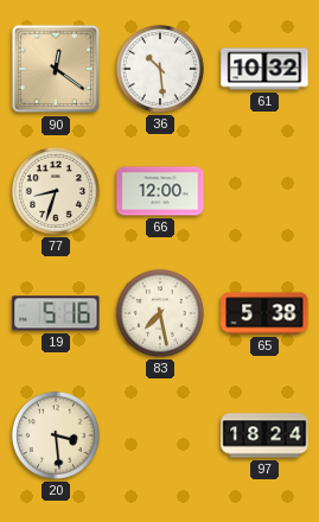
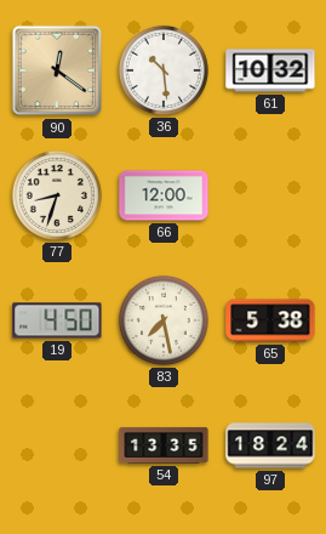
19: 5:16 -> 4:50
20: 3:29 -> none
54: none -> 13:35
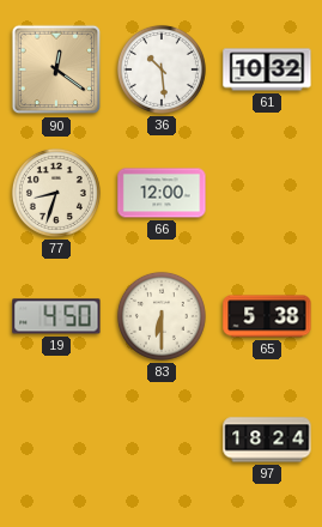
83: 7:28 -> 6:30
54: 13:35 -> none
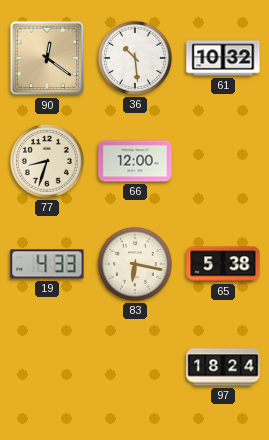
19: 4:50 -> 4:33
83: 6:30 -> 6:17
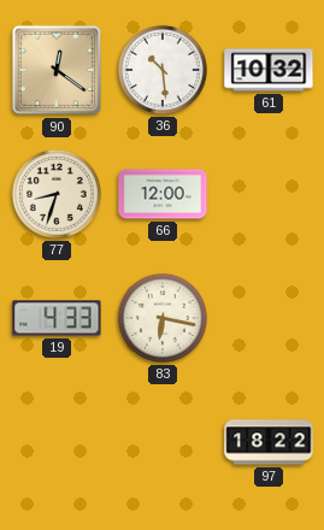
65: 5:38 -> none
97: 18:24 -> 18:22
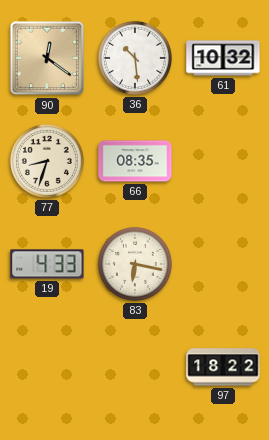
66: 12:00 -> 08:35
